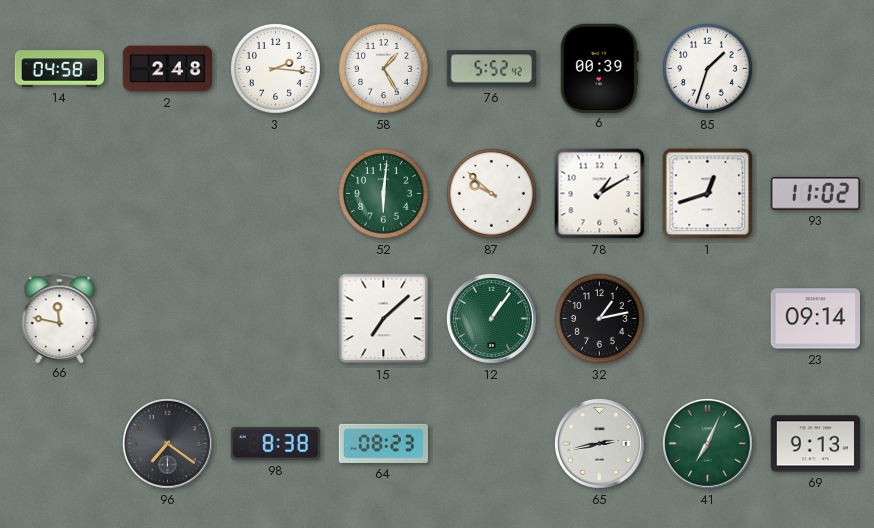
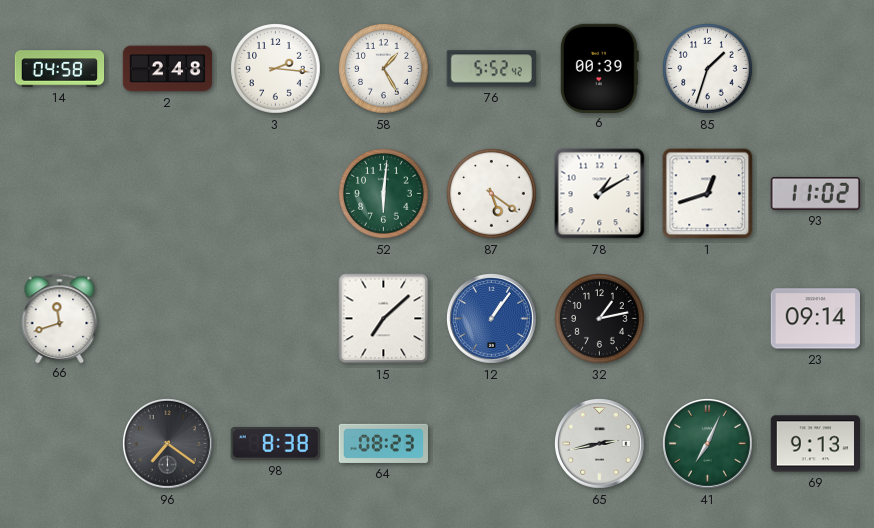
87: 9:52 -> 5:21
66: 11:47 -> 11:42
12 dial: green -> blue
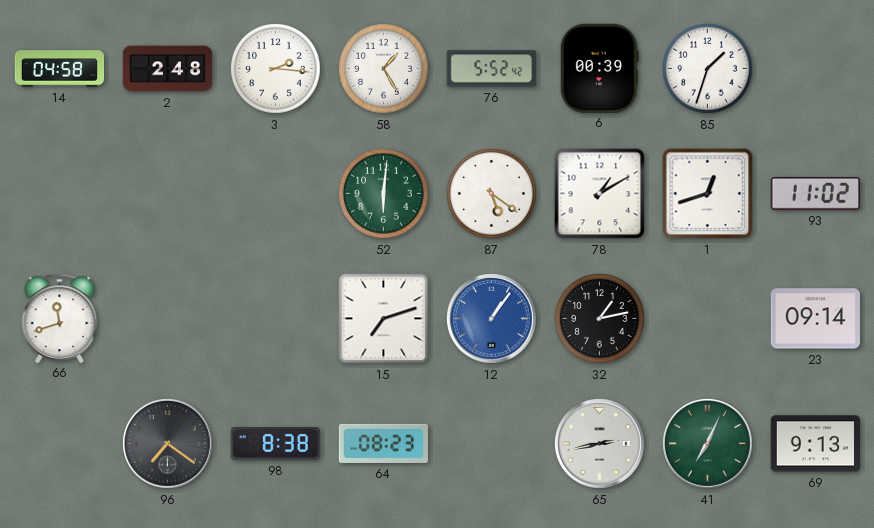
15: 7:08 -> 7:12
